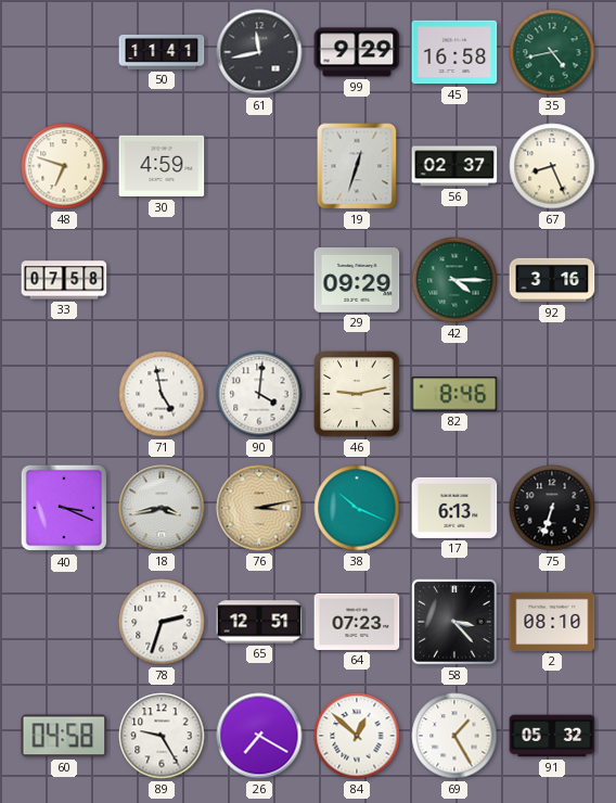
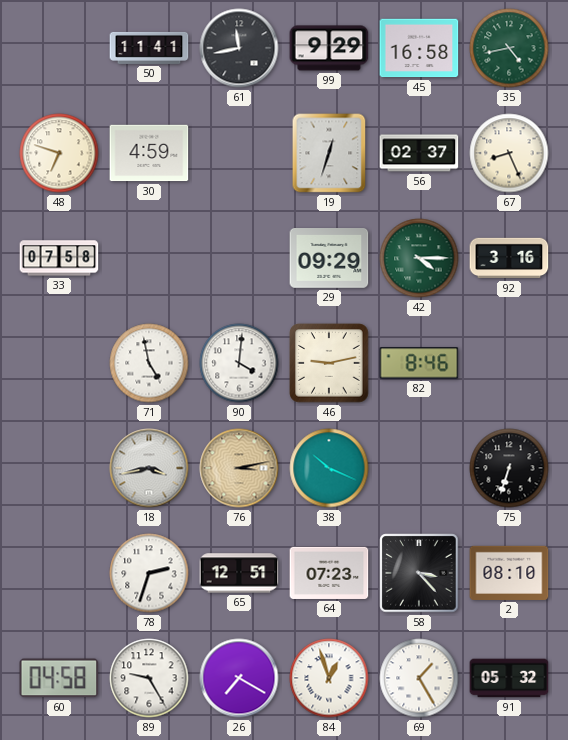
40: 3:19 -> none
17: 6:13 -> none
84: 12:52 -> 12:57
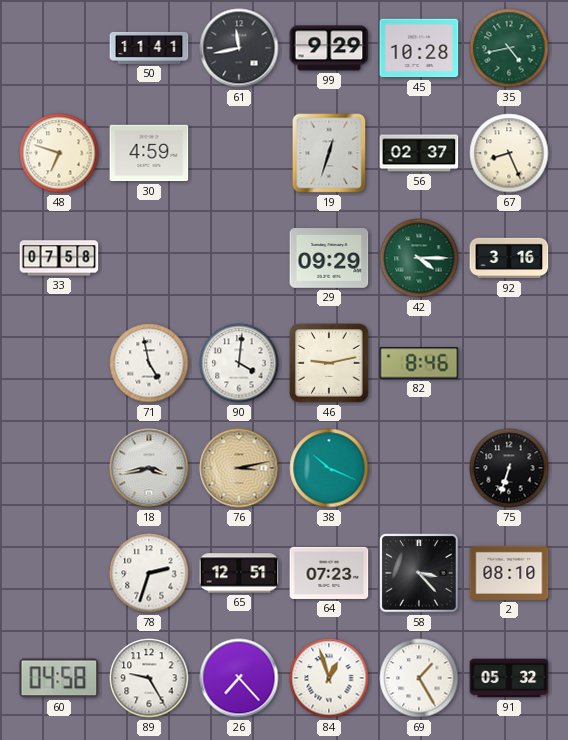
45: 16:58 -> 10:28
26: 7:20 -> 7:23
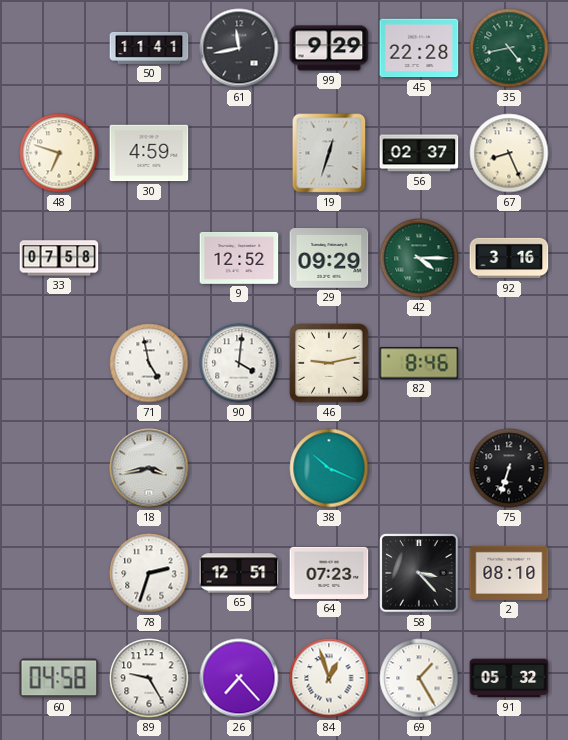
45: 10:28 -> 22:28
9: none -> 12:52
76: 3:13 -> none
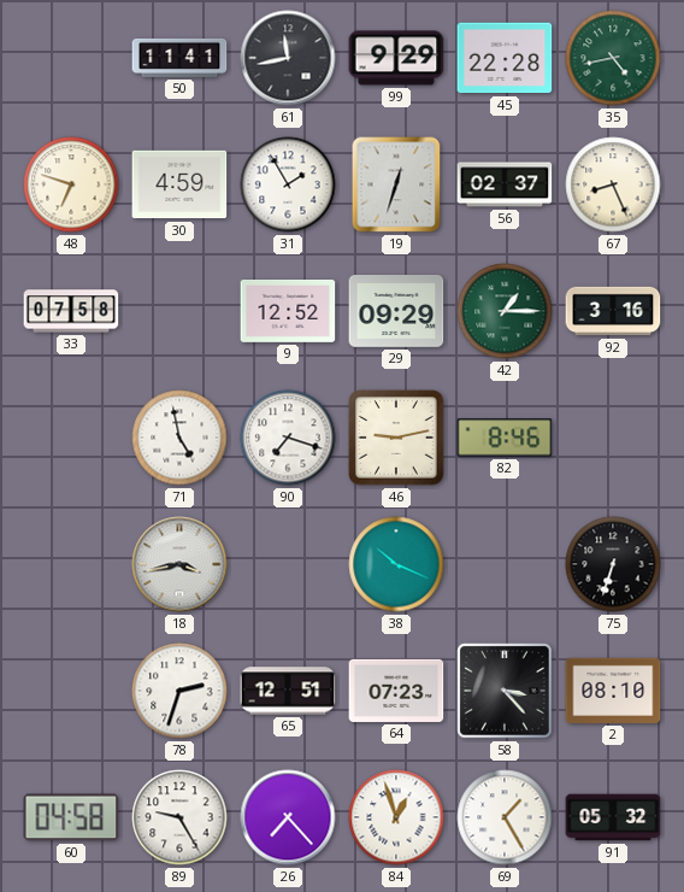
31: none -> 1:55
42: 4:15 -> 1:15
90: 4:01 -> 7:18
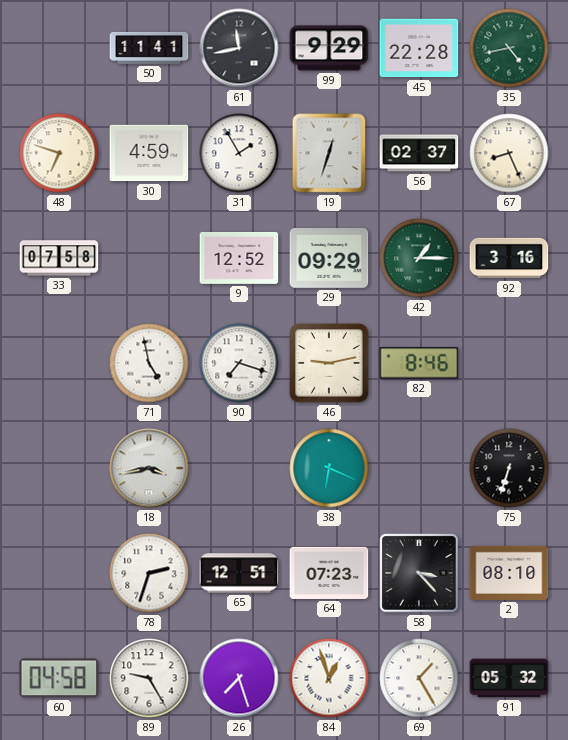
38: 10:19 -> 6:19
26: 7:23 -> 7:27
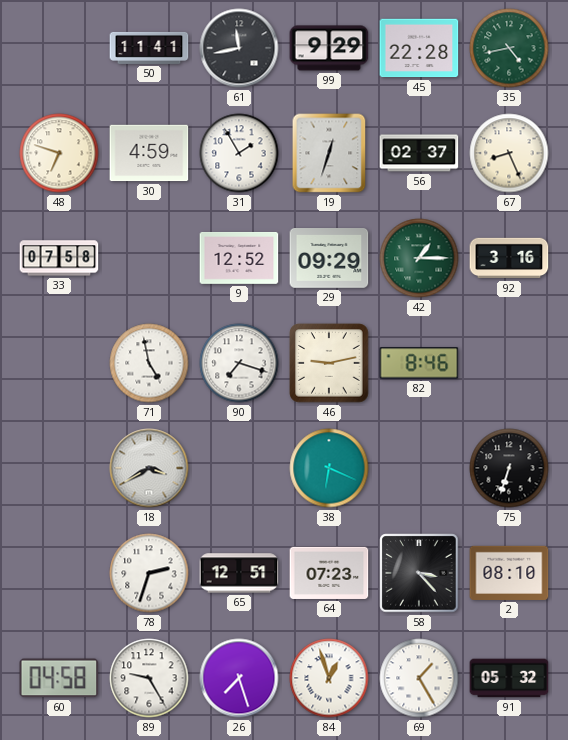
18: 3:43 -> 3:40
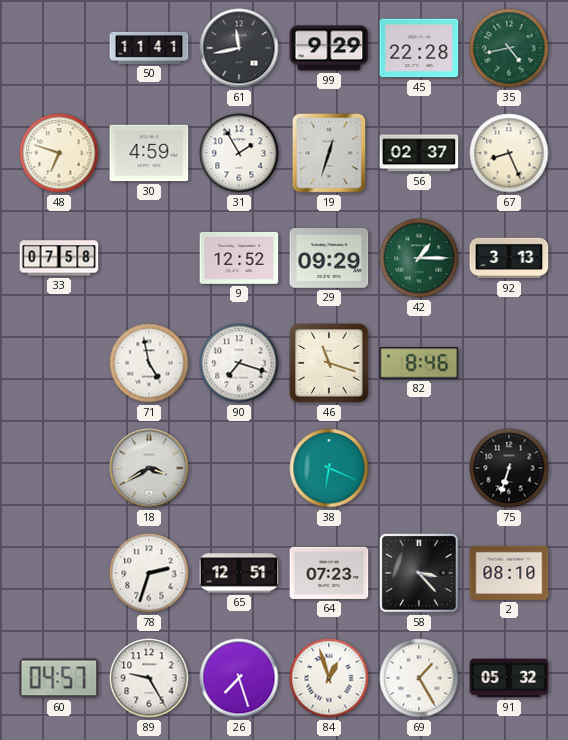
92: 3:16 -> 3:13
46: 9:13 -> 11:18
60: 04:58 -> 04:57
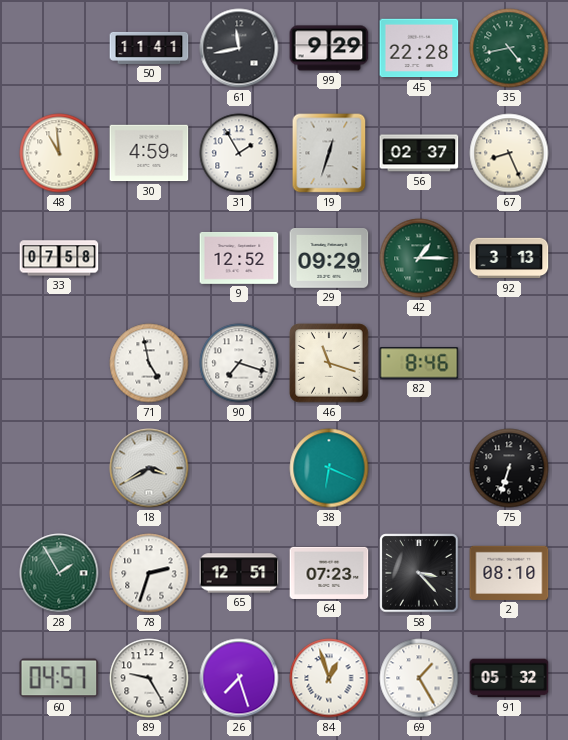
48: 6:48 -> 10:59
28: none -> 1:55
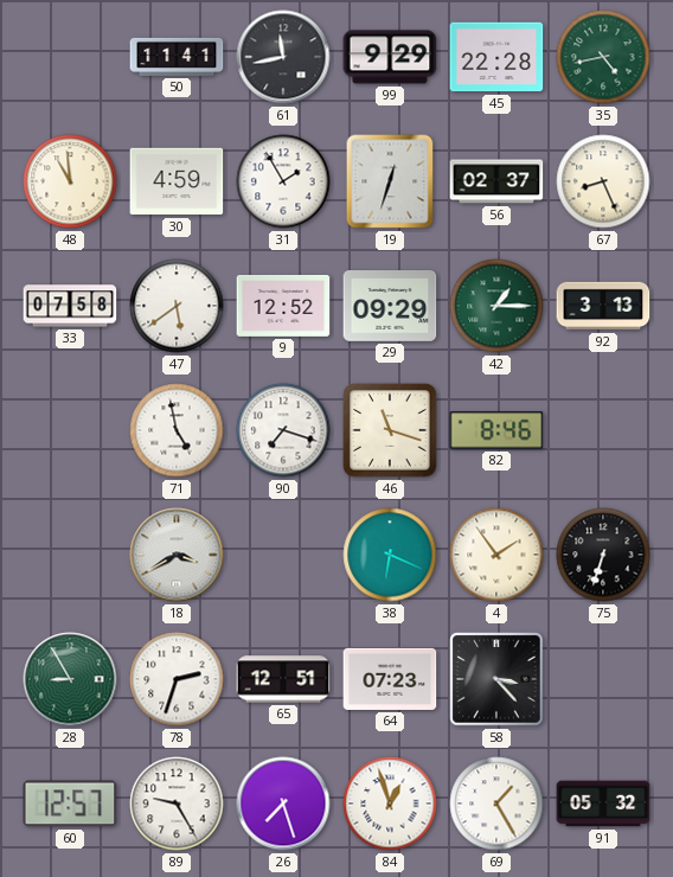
47: none -> 5:39
4: none -> 1:54
28: 1:55 -> 8:55
2: 08:10 -> none
60: 04:57 -> 12:57
